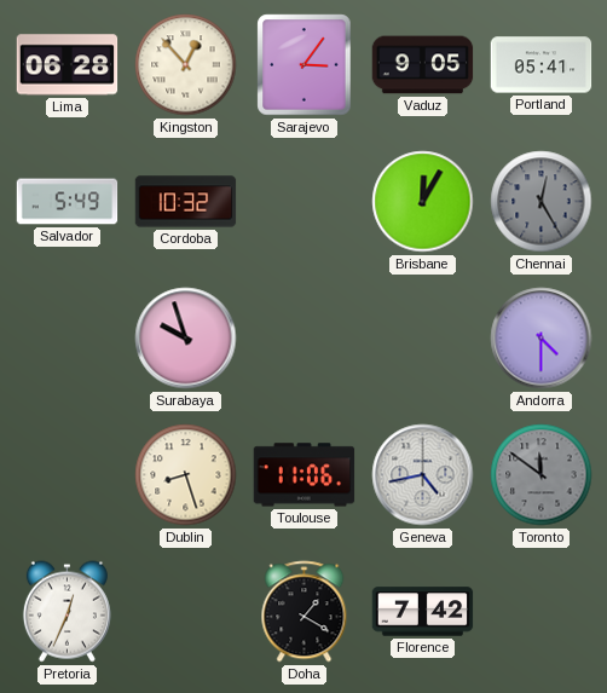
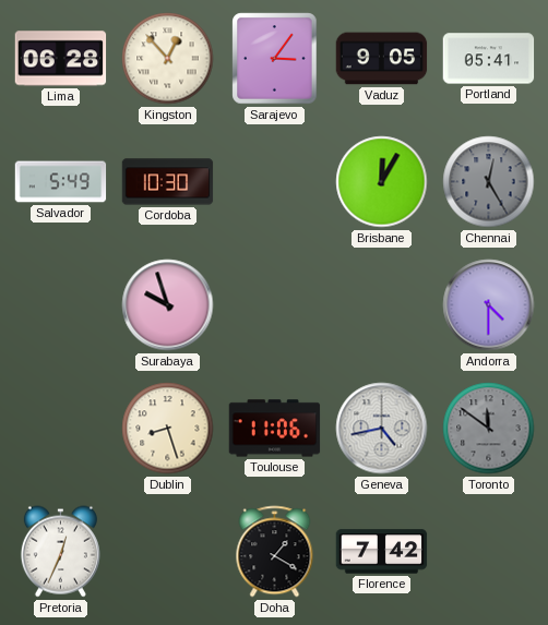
Cordoba: 10:32 -> 10:30
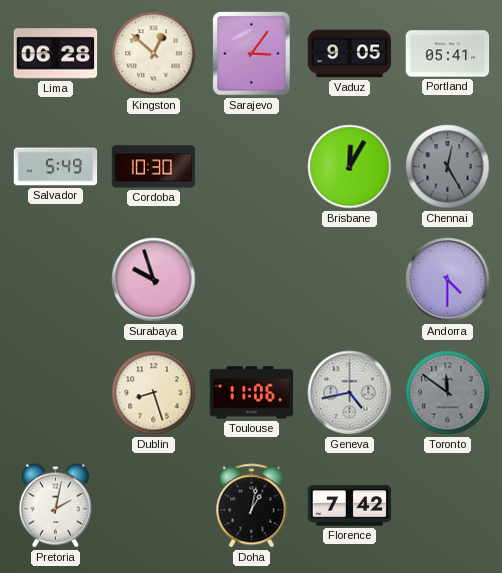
Kingston: 12:53 -> 12:52
Pretoria: 12:34 -> 2:02
Doha: 1:20 -> 1:02
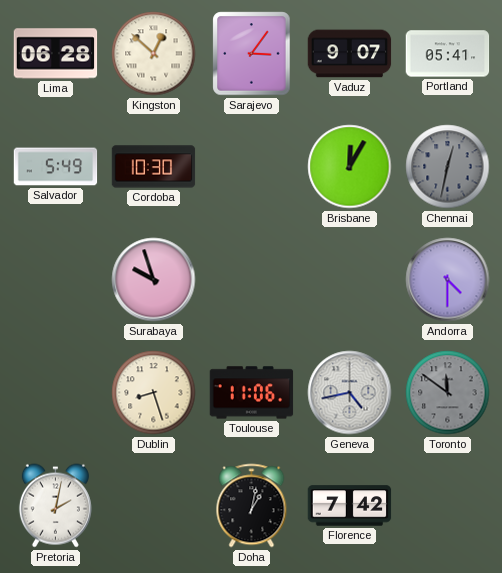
Vaduz: 9:05 -> 9:07
Chennai: 12:25 -> 12:32
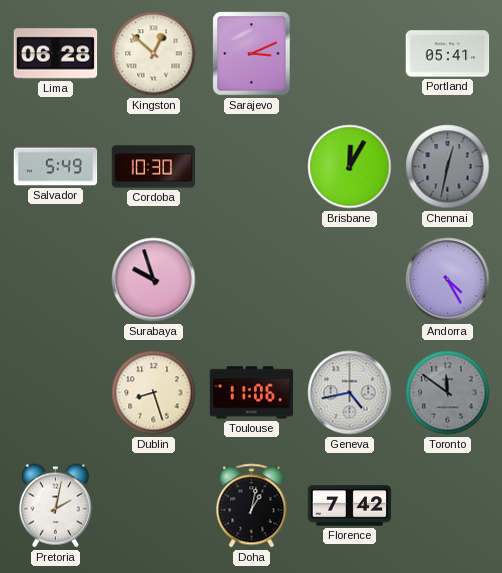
Sarajevo: 3:06 -> 3:11
Vaduz: 9:07 -> none
Andorra: 4:30 -> 4:25
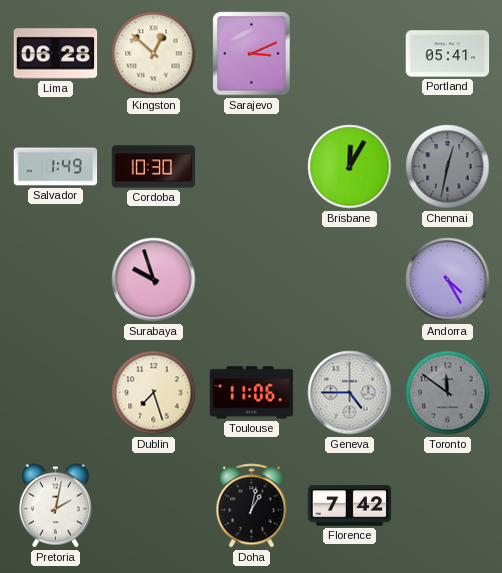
Salvador: 5:49 -> 1:49
Dublin: 8:27 -> 7:27
Geneva: 4:43 -> 4:45
